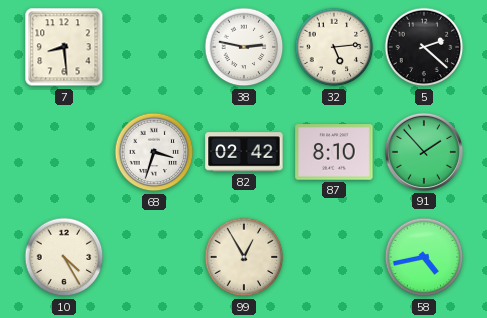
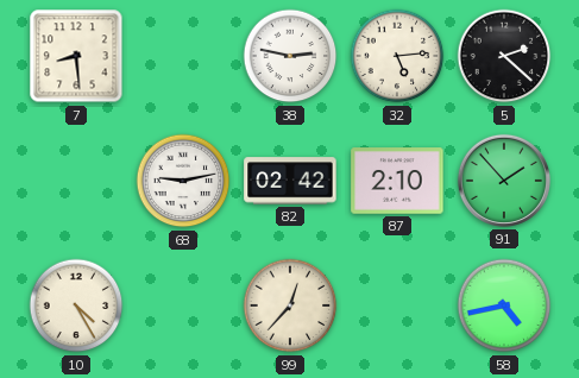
68: 3:33 -> 9:13
87: 8:10 -> 2:10
99: 12:55 -> 12:37
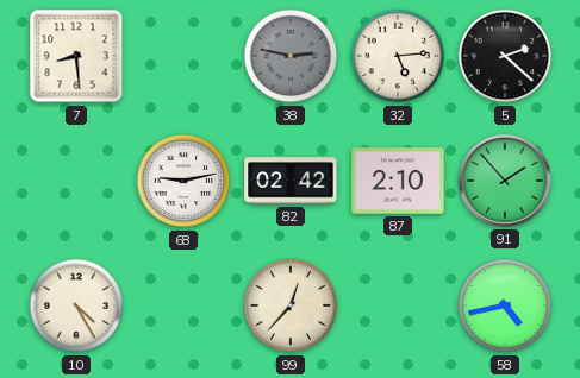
38 dial: white -> grey
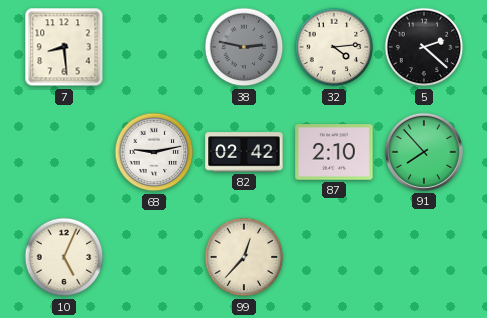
32: 5:14 -> 4:14
91: 1:53 -> 7:53
10: 4:25 -> 5:04
58: 4:43 -> none
